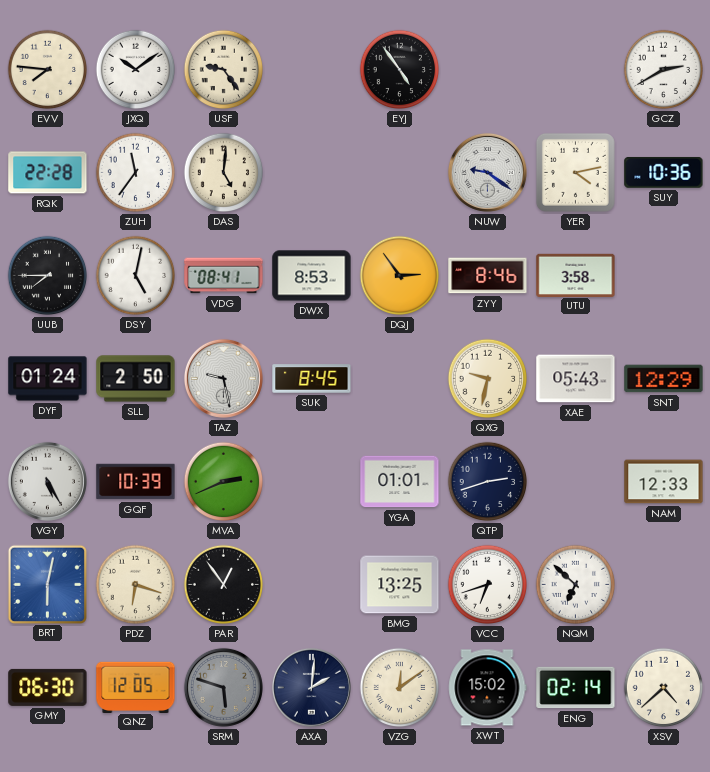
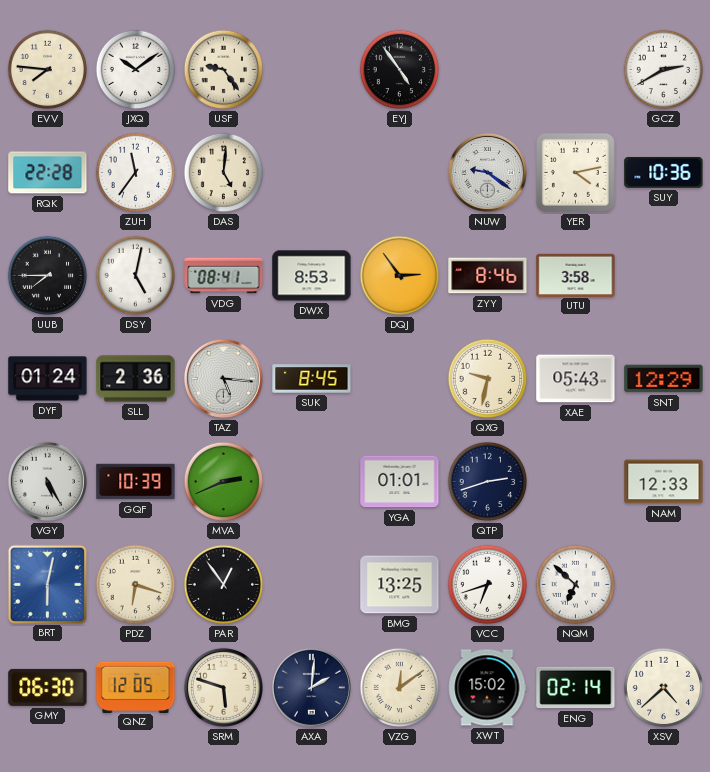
SLL: 2:50 -> 2:36
TAZ: 9:28 -> 5:16
SRM dial: grey -> cream
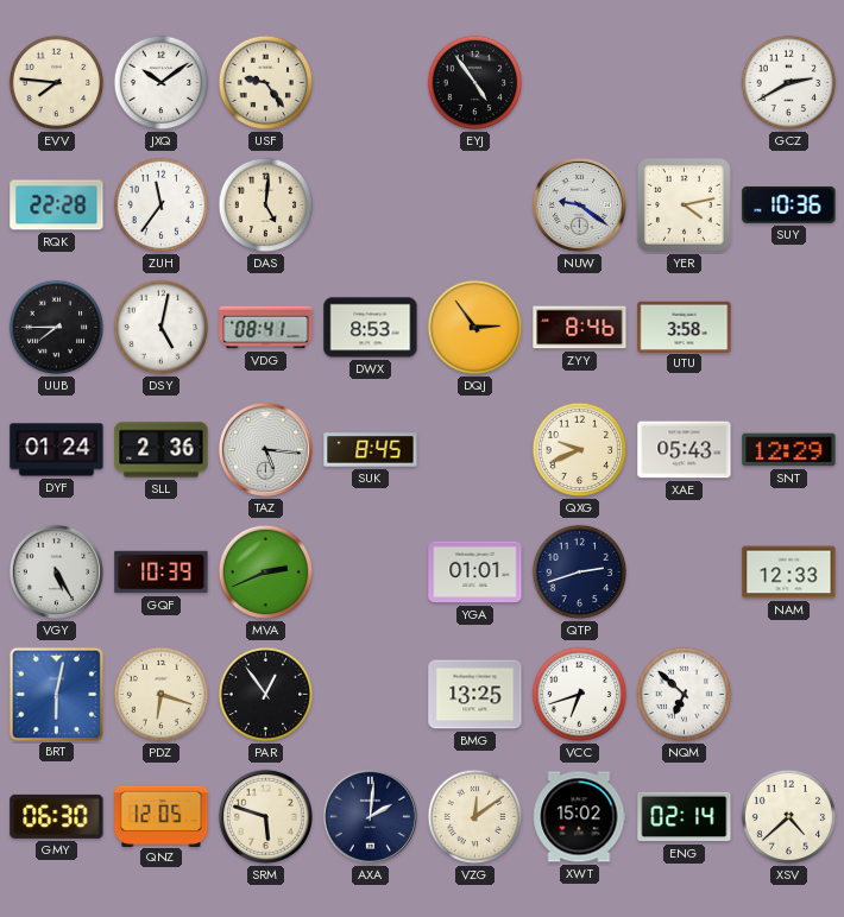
QXG: 9:32 -> 9:41
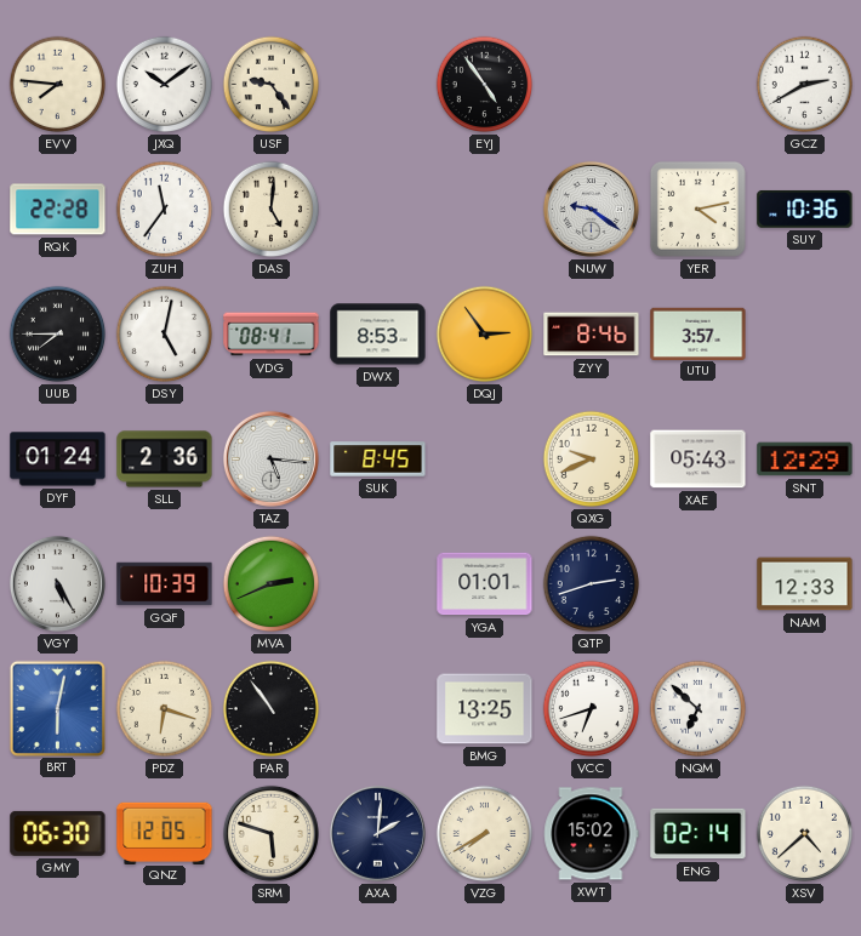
UTU: 3:58 -> 3:57
PAR: 12:54 -> 10:54
VZG: 12:09 -> 7:40
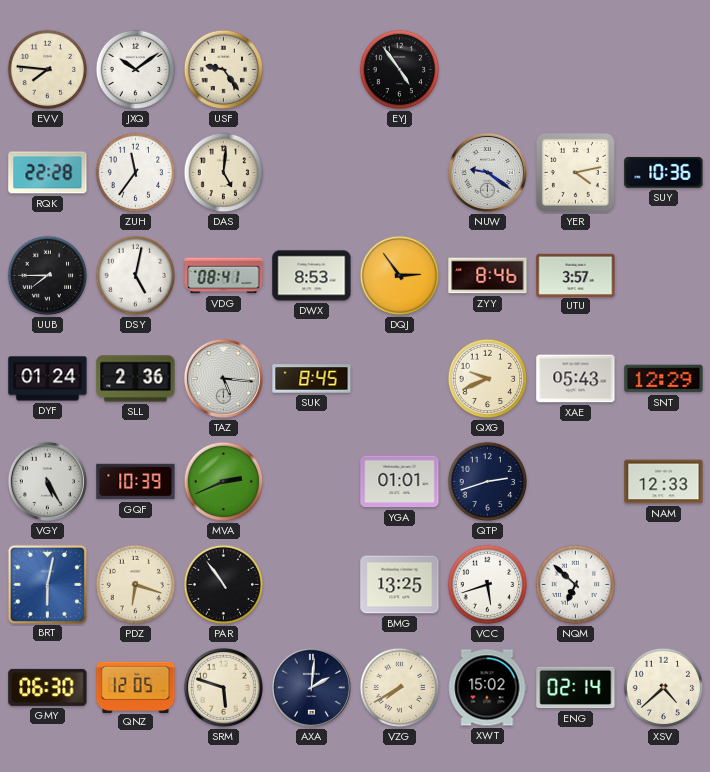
GCZ: 2:40 -> none
VCC: 6:42 -> 5:42
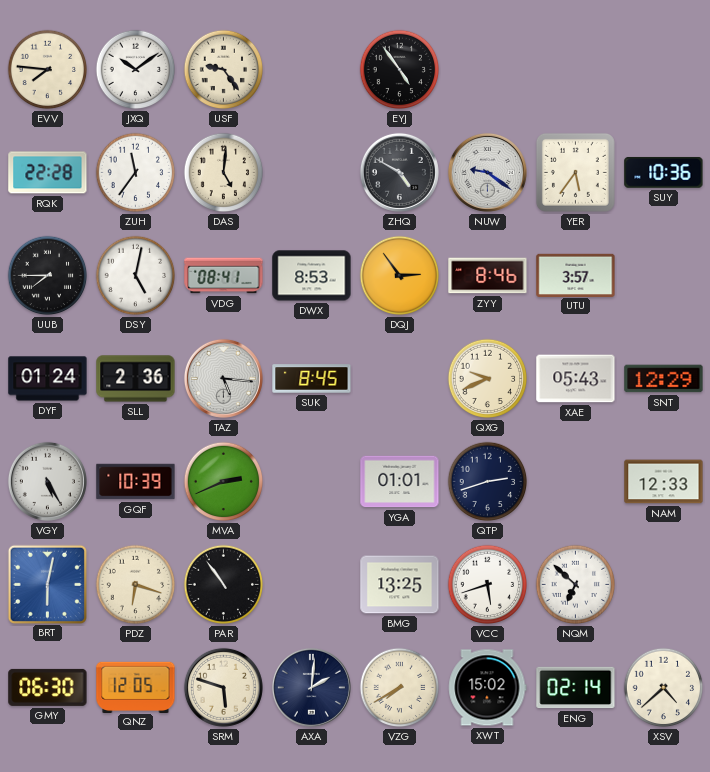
ZHQ: none -> 4:50
YER: 4:13 -> 5:36
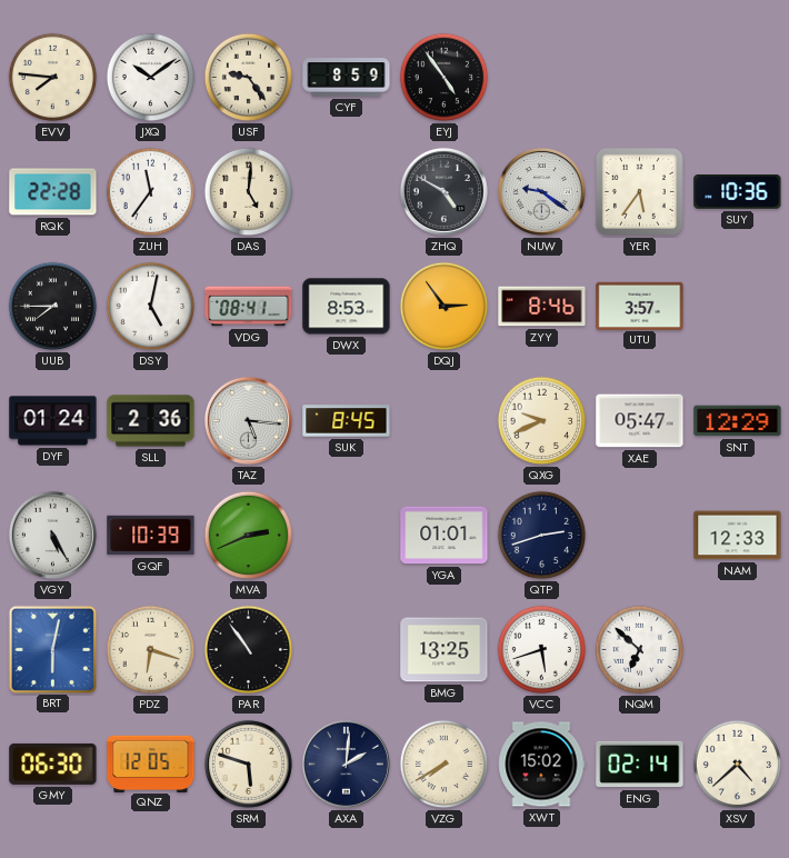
CYF: none -> 8:59
XAE: 05:43 -> 05:47
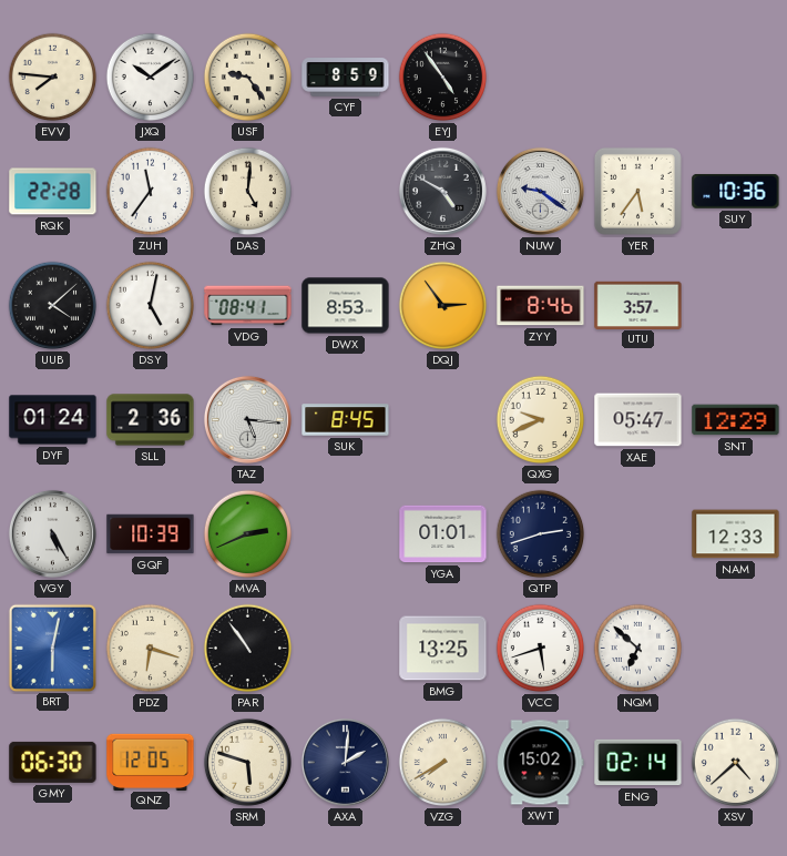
UUB: 7:45 -> 4:08
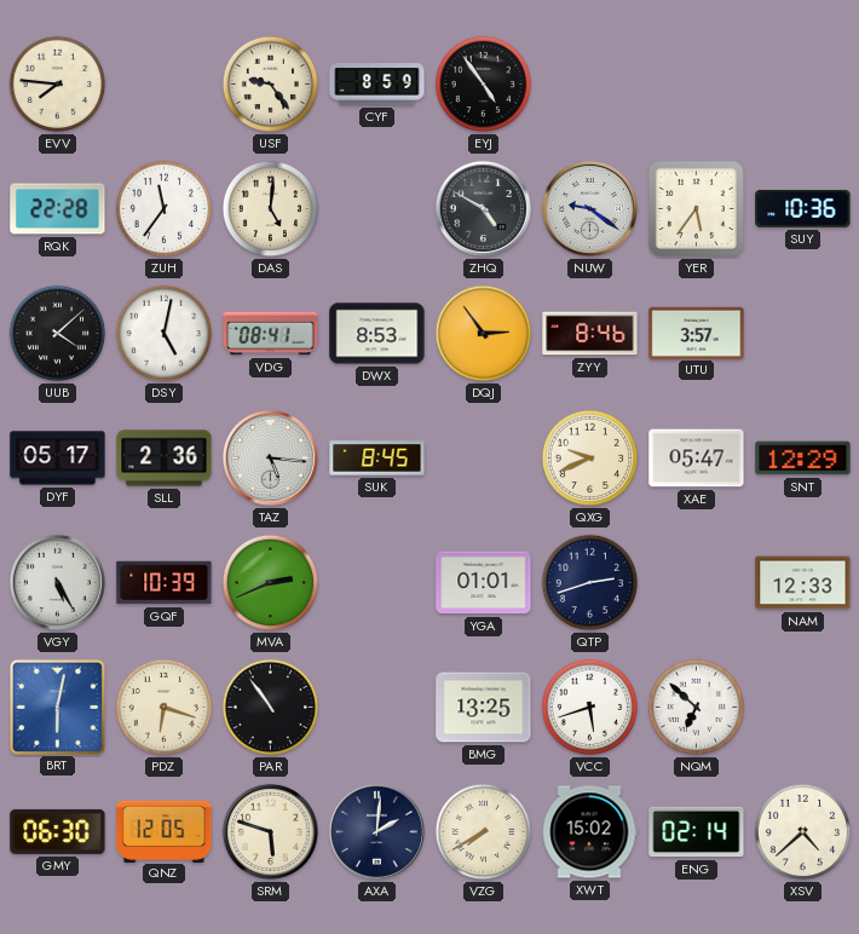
JXQ: 10:09 -> none
DYF: 01:24 -> 05:17
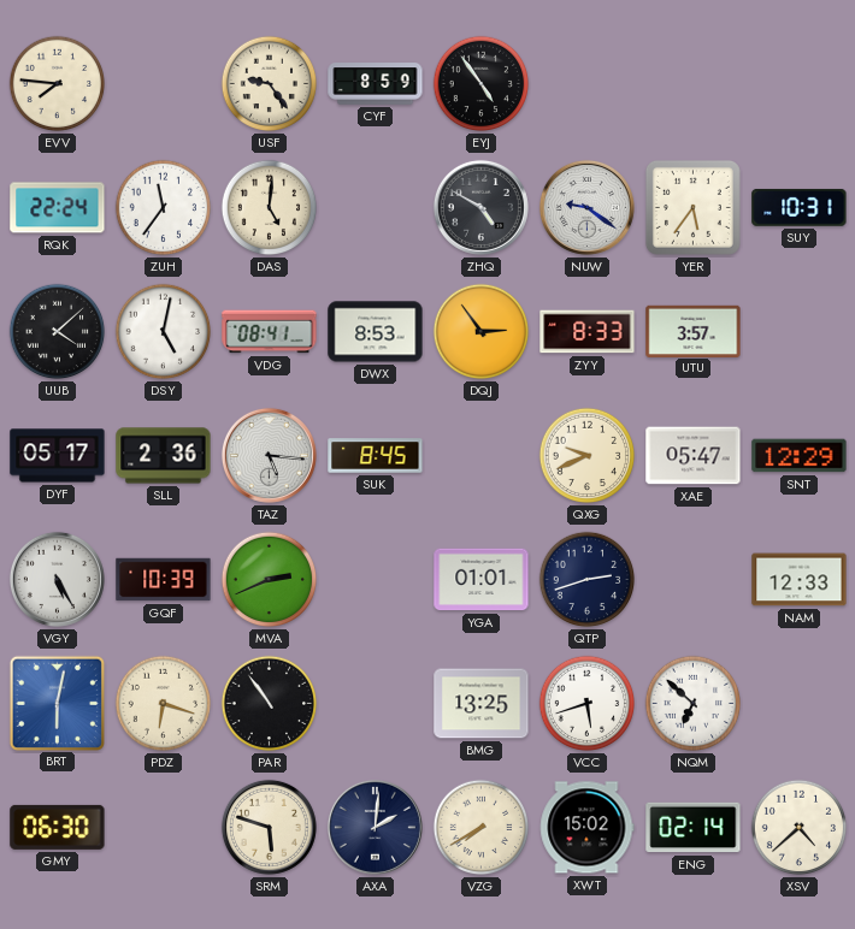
RQK: 22:28 -> 22:24
SUY: 10:36 -> 10:31
ZYY: 8:46 -> 8:33
QNZ: 12:05 -> none
